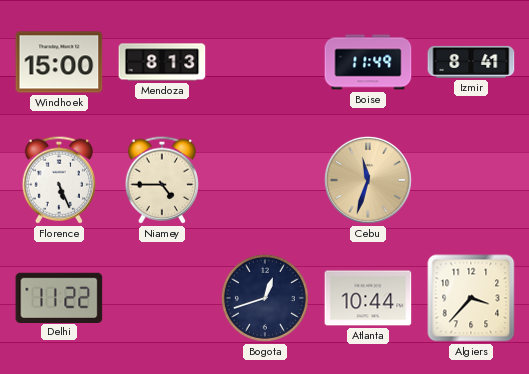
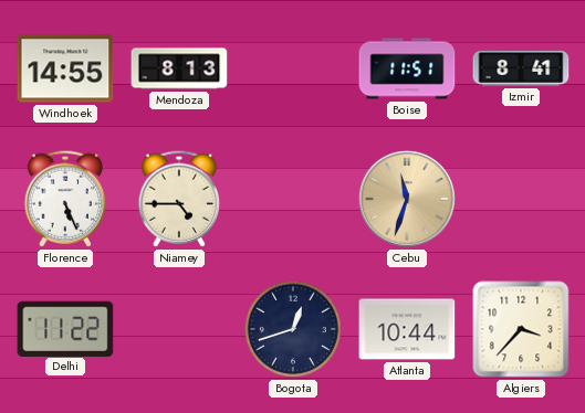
Windhoek: 15:00 -> 14:55
Boise: 11:49 -> 11:51
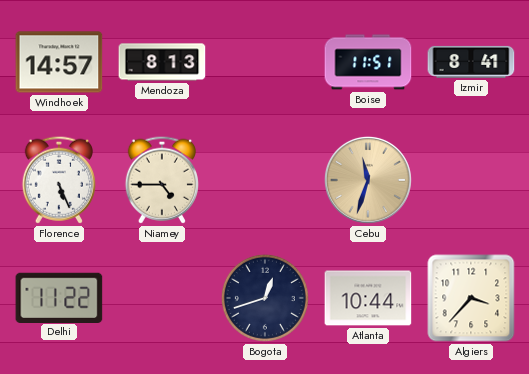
Windhoek: 14:55 -> 14:57
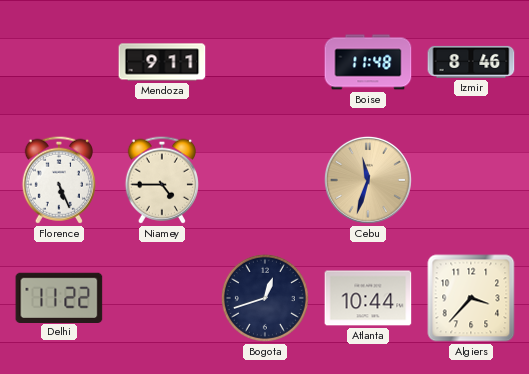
Windhoek: 14:57 -> none
Mendoza: 8:13 -> 9:11
Boise: 11:51 -> 11:48
Izmir: 8:41 -> 8:46
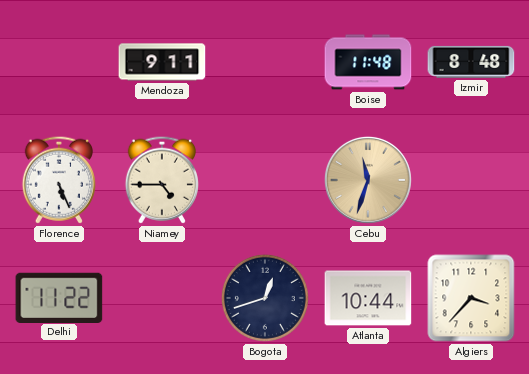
Izmir: 8:46 -> 8:48
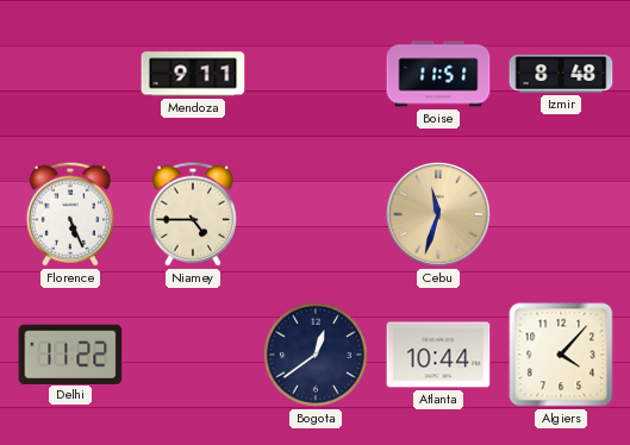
Boise: 11:48 -> 11:51
Bogota: 12:42 -> 12:39
Algiers: 3:37 -> 4:07
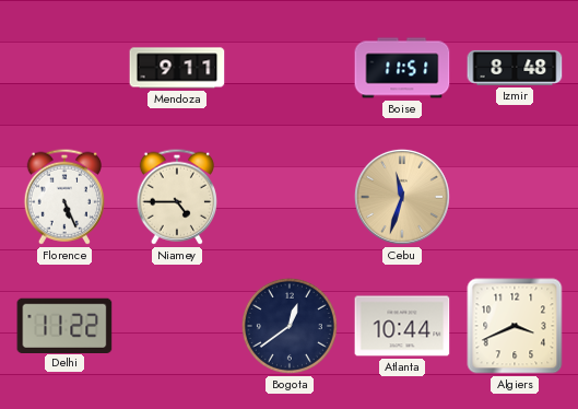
Algiers: 4:07 -> 3:41
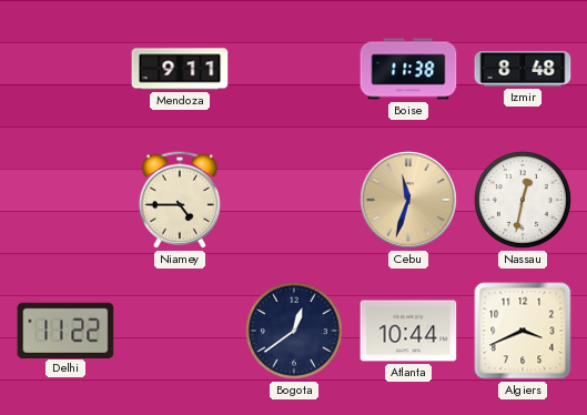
Boise: 11:51 -> 11:38
Florence: 5:26 -> none
Nassau: none -> 12:32
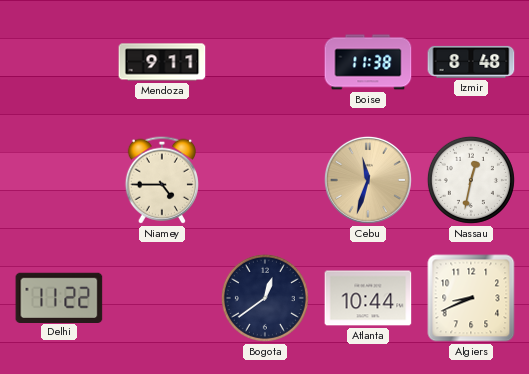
Algiers: 3:41 -> 8:41
